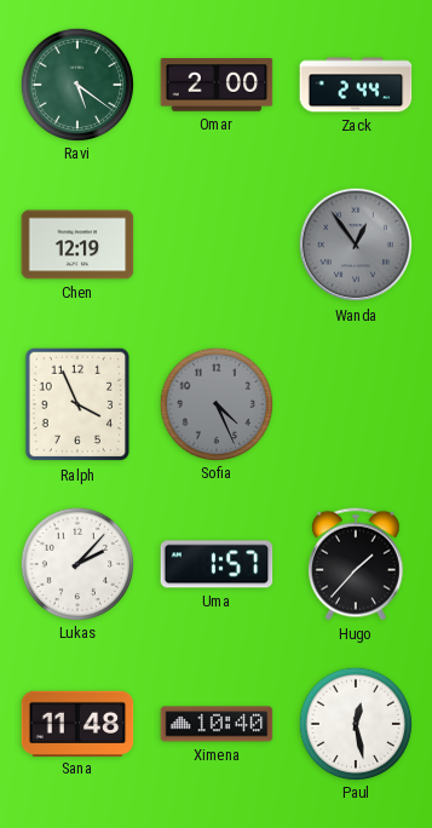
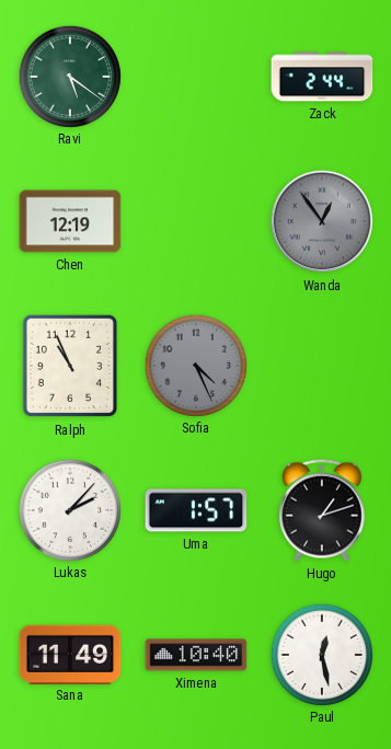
Omar: 2:00 -> none
Ralph: 3:56 -> 10:56
Hugo: 1:37 -> 1:12
Sana: 11:48 -> 11:49
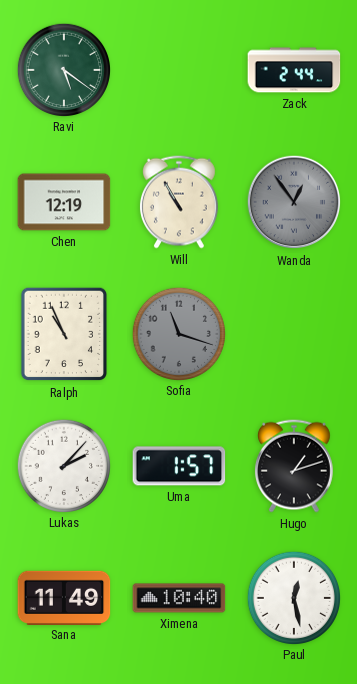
Will: none -> 10:55
Sofia: 4:26 -> 11:18
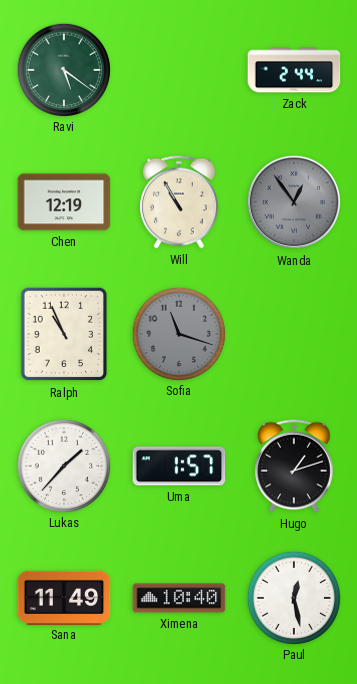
Lukas: 2:07 -> 1:37
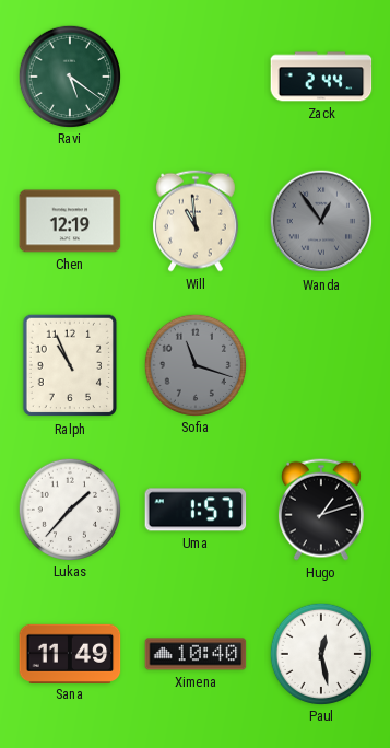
Will: 10:55 -> 10:59
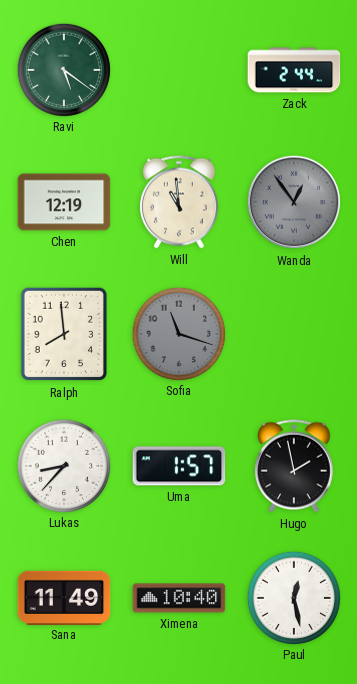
Ralph: 10:56 -> 7:59
Lukas: 1:37 -> 8:37
Hugo: 1:12 -> 1:58
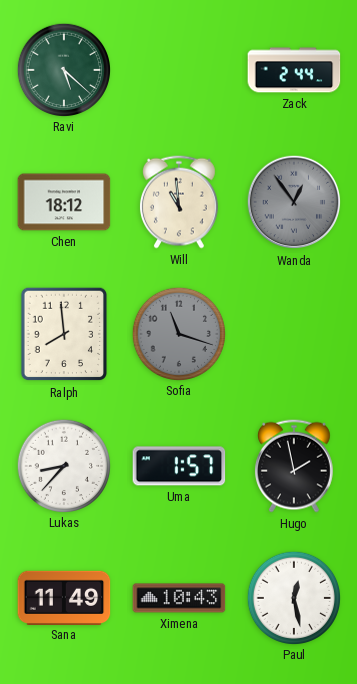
Ravi: 5:21 -> 5:22
Chen: 12:19 -> 18:12
Ximena: 10:40 -> 10:43
